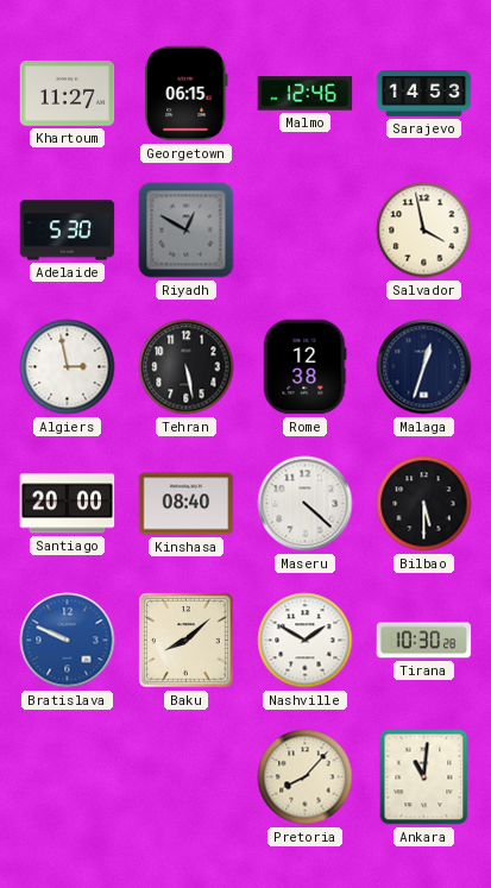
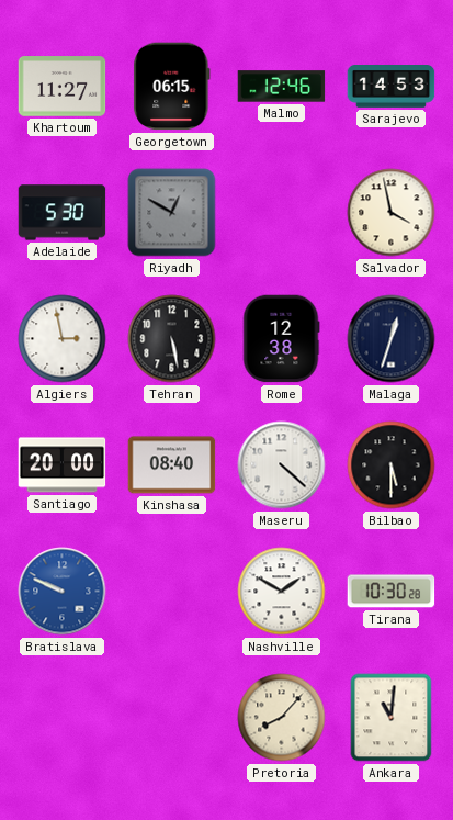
Baku: 8:08 -> none
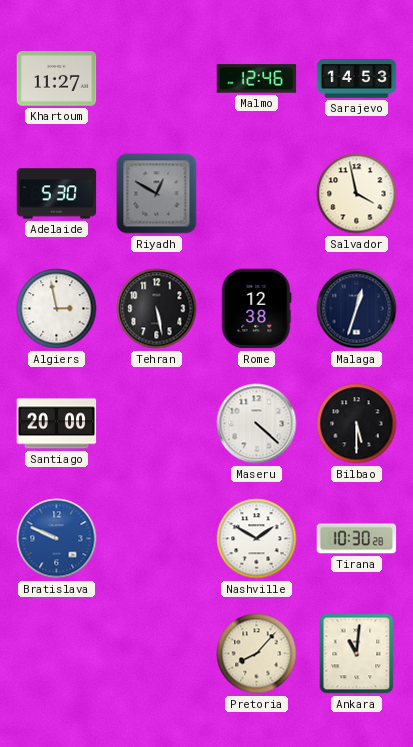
Georgetown: 06:15 -> none
Kinshasa: 08:40 -> none
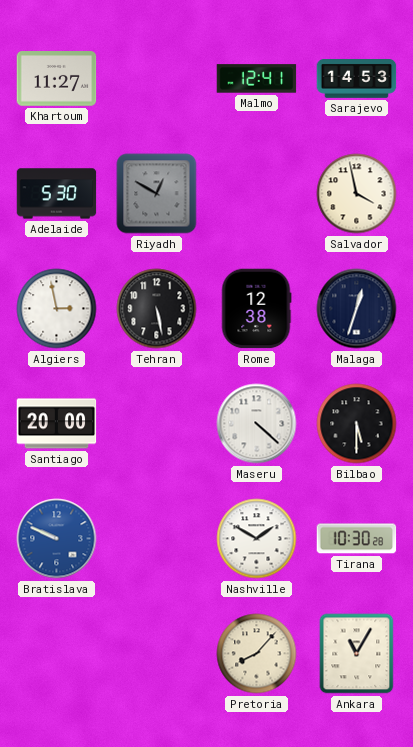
Malmo: 12:46 -> 12:41
Ankara: 11:01 -> 11:05
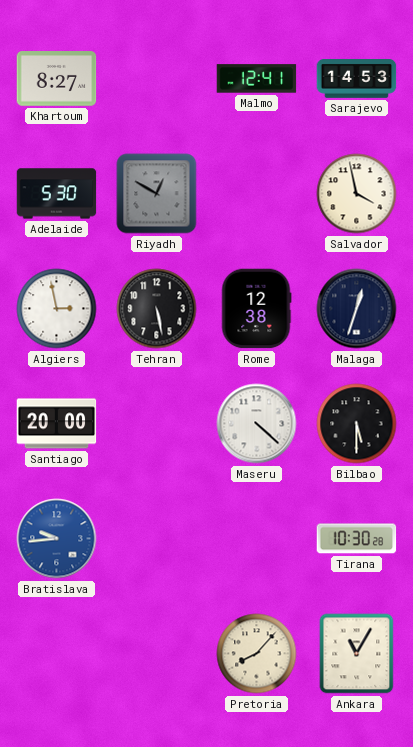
Khartoum: 11:27 -> 8:27
Bratislava: 9:49 -> 9:44
Nashville: 1:50 -> none
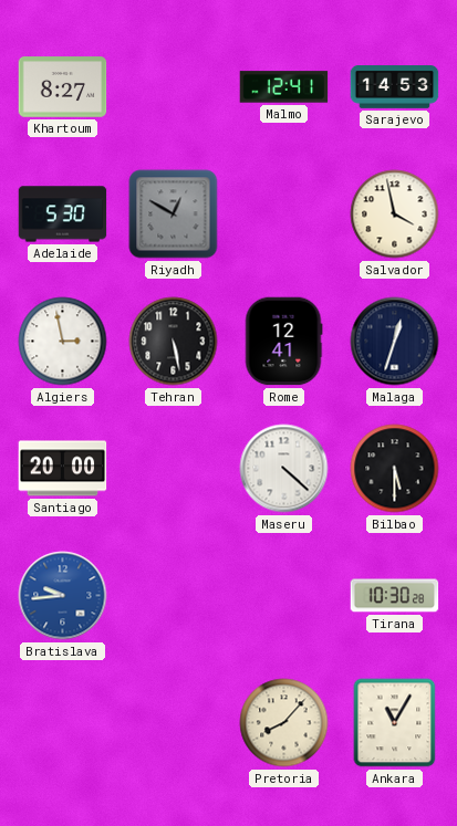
Rome: 12:38 -> 12:41
